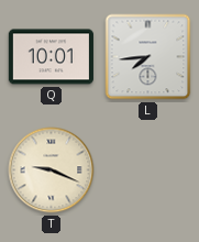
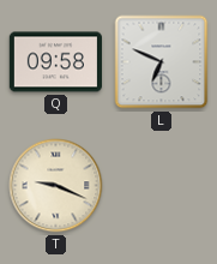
Q: 10:01 -> 09:58
L: 7:44 -> 6:49
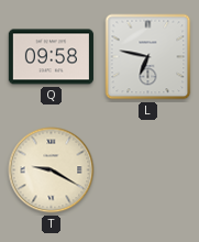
L: 6:49 -> 6:47
T: 9:19 -> 9:20
